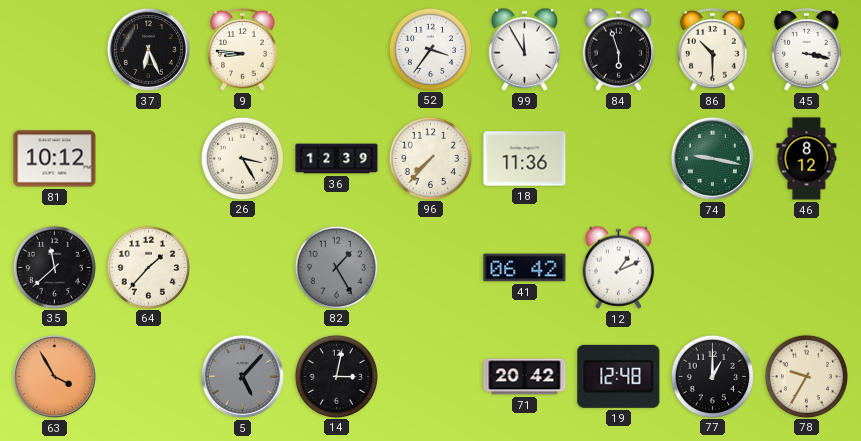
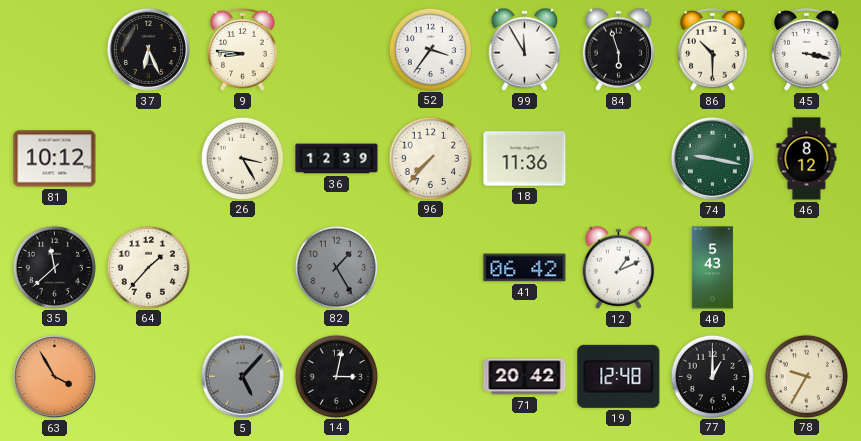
40: none -> 5:43
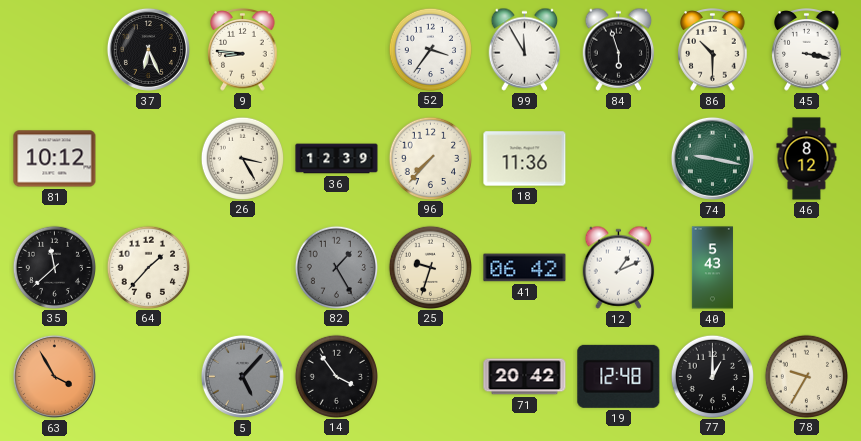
25: none -> 9:33
14: 3:02 -> 3:54
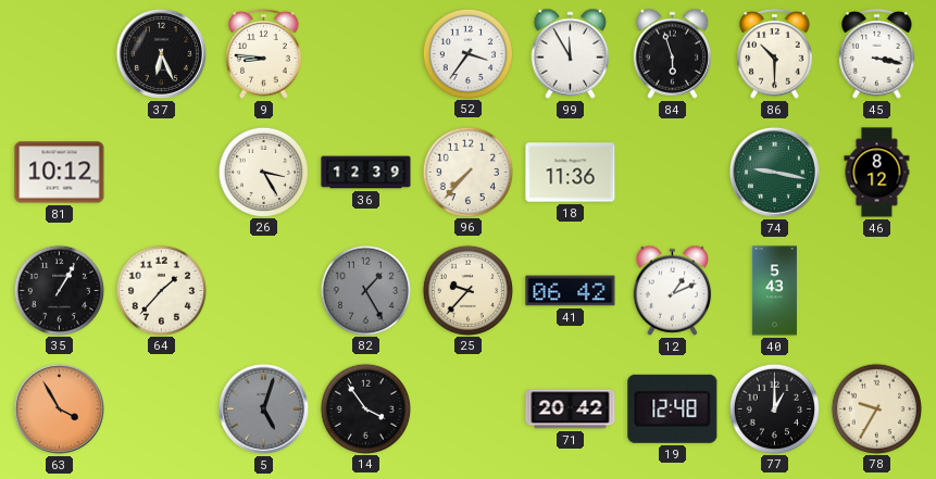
35: 11:38 -> 1:05
25: 9:33 -> 9:37
5: 5:07 -> 5:03
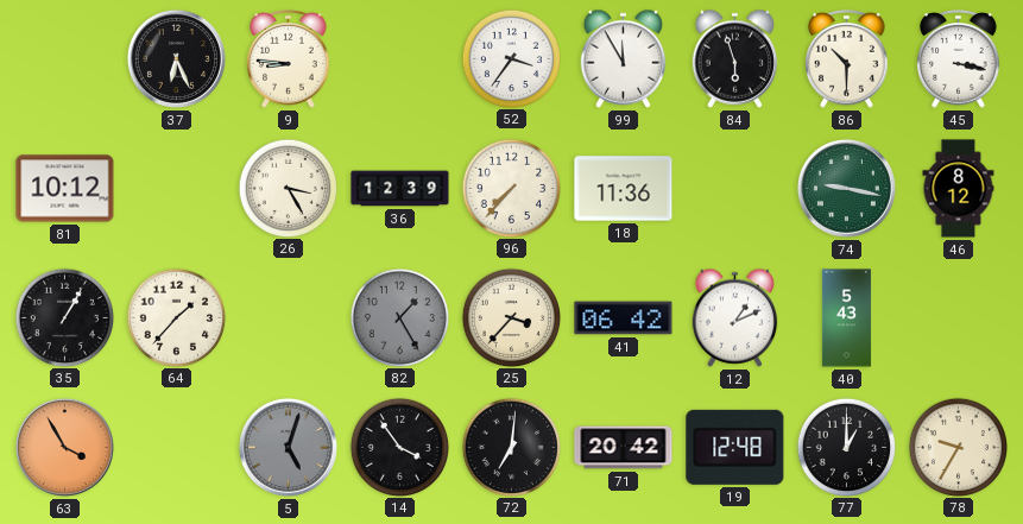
25: 9:37 -> 3:37
72: none -> 7:01
